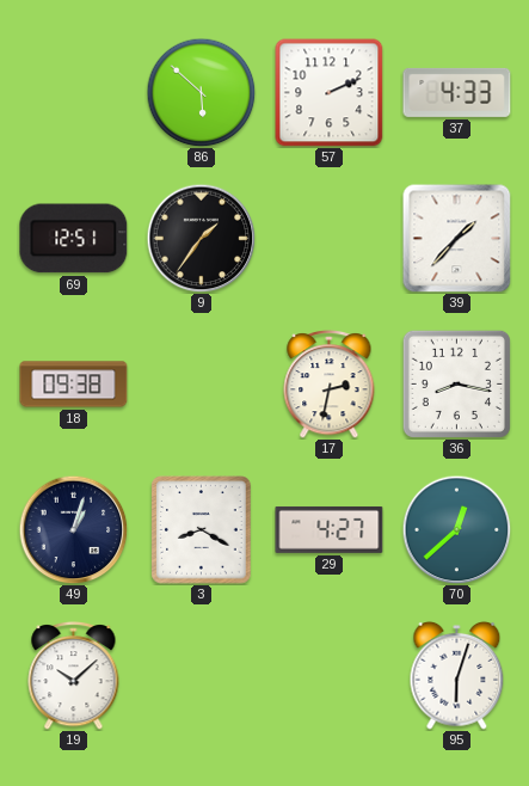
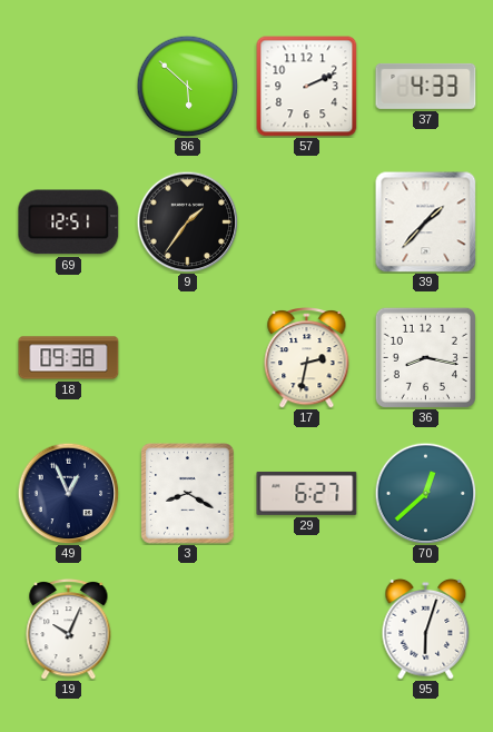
49: 1:03 -> 12:56
29: 4:27 -> 6:27
19: 10:08 -> 10:04
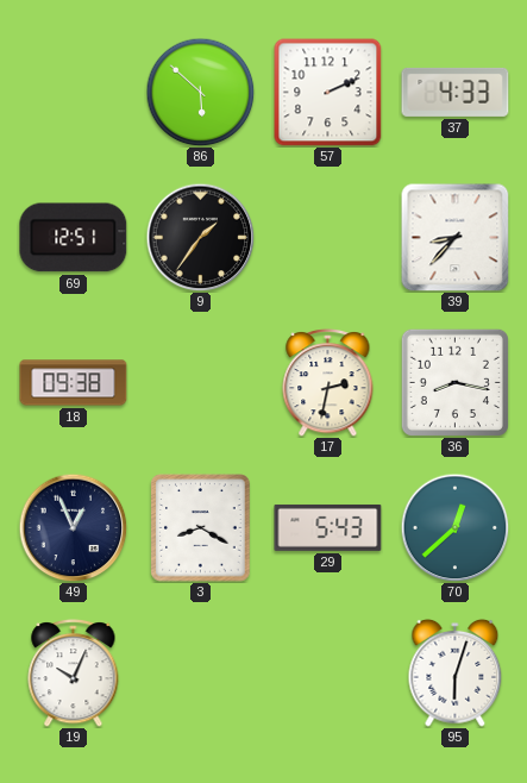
39: 1:37 -> 8:37
29: 6:27 -> 5:43
